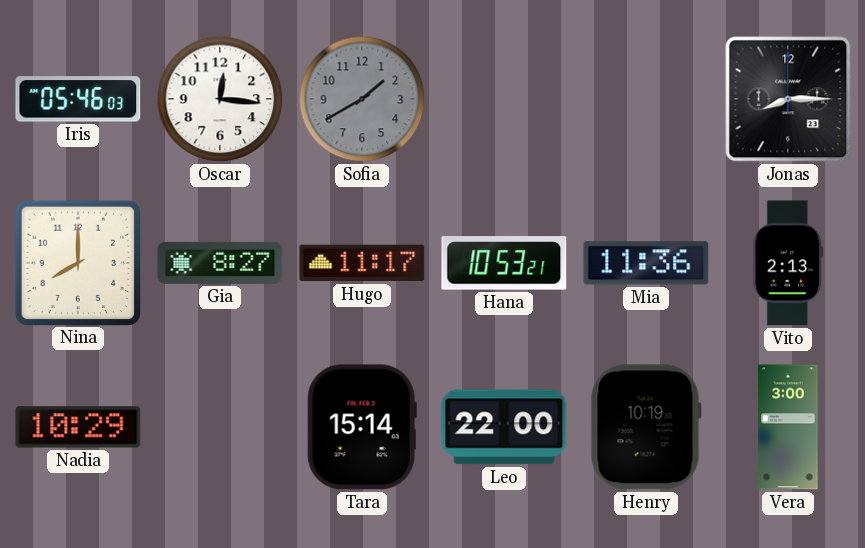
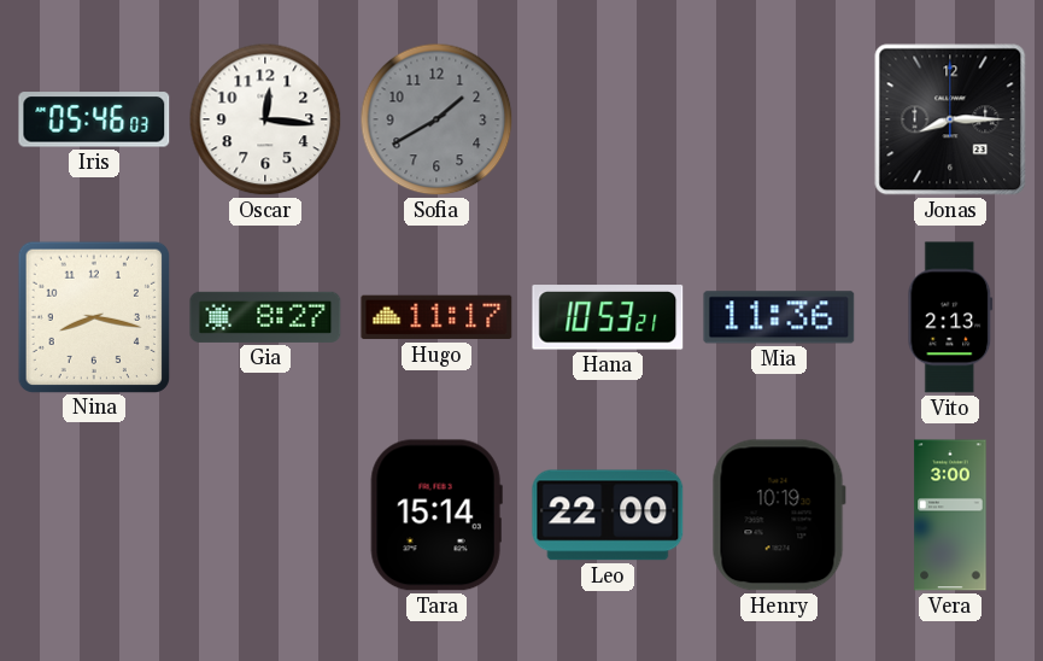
Nina: 8:00 -> 8:17
Nadia: 10:29 -> none
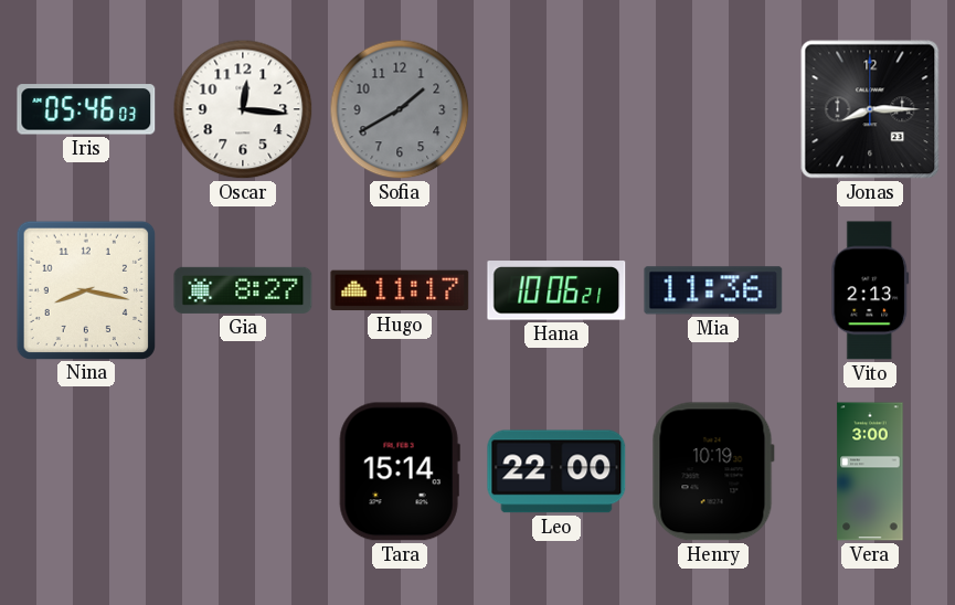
Hana: 10:53 -> 10:06
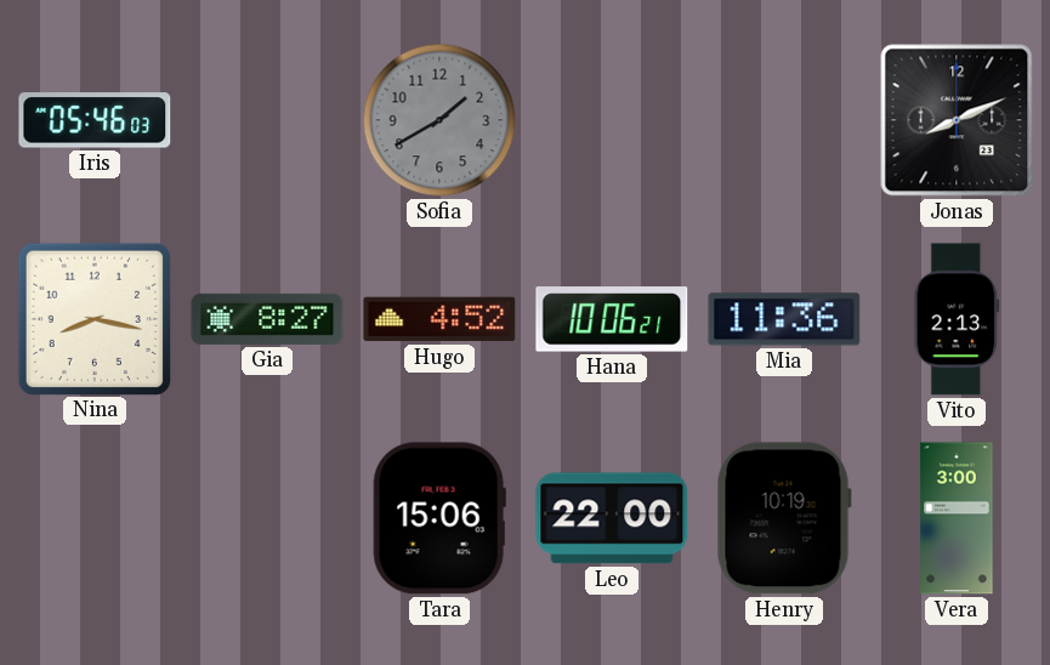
Oscar: 12:16 -> none
Jonas: 8:15 -> 8:11
Hugo: 11:17 -> 4:52
Tara: 15:14 -> 15:06
